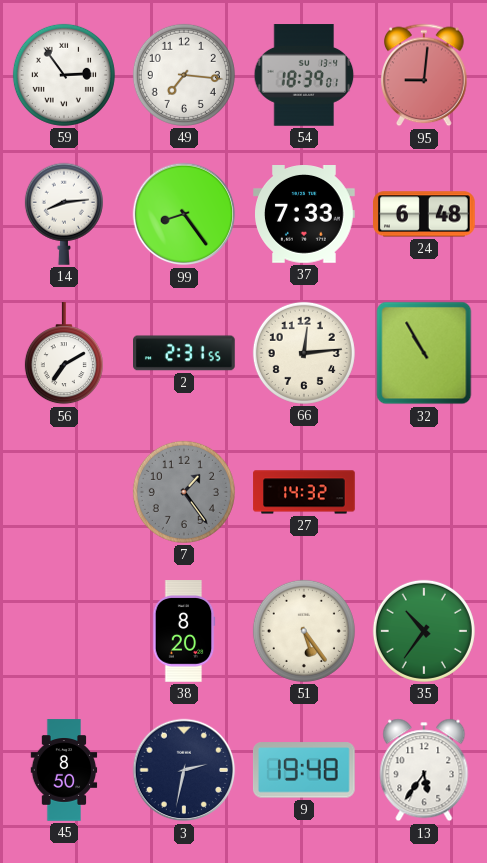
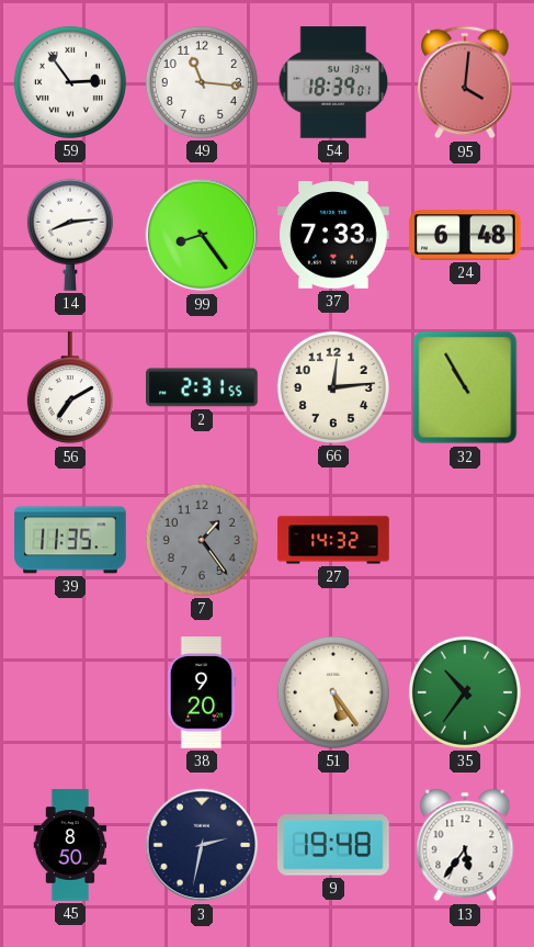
49: 7:16 -> 11:16
95: 9:01 -> 4:01
39: none -> 11:35
38: 8:20 -> 9:20
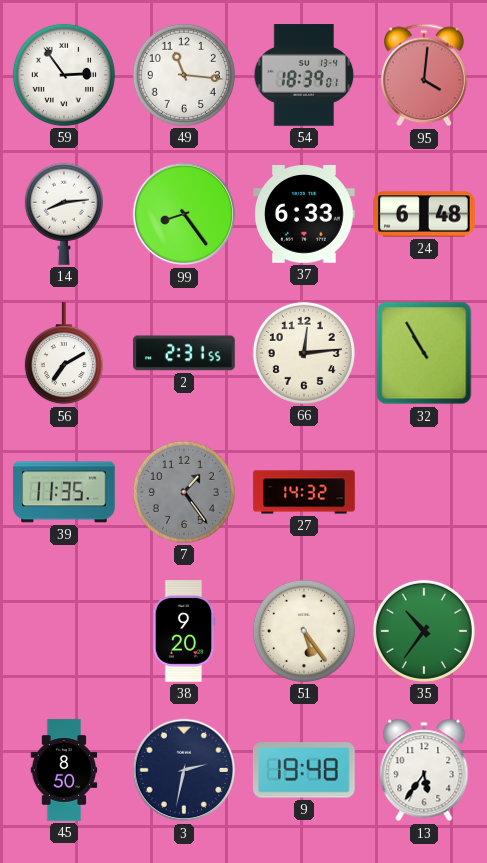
37: 7:33 -> 6:33
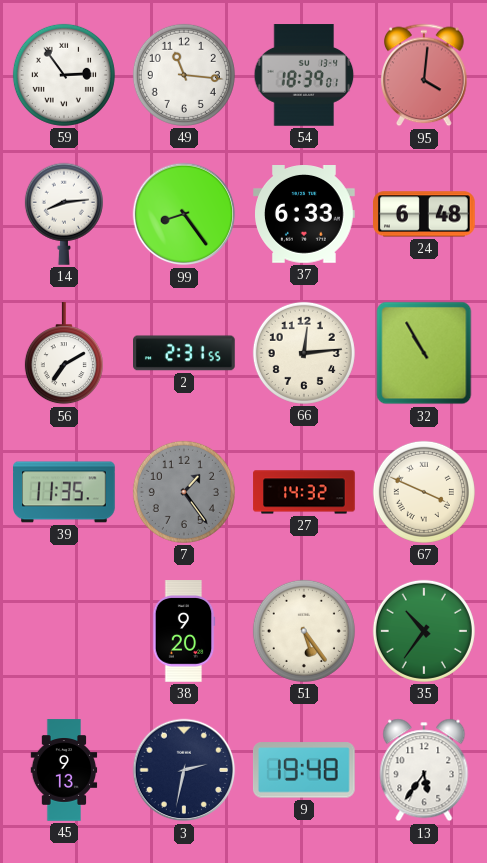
67: none -> 3:49
45: 8:50 -> 9:13
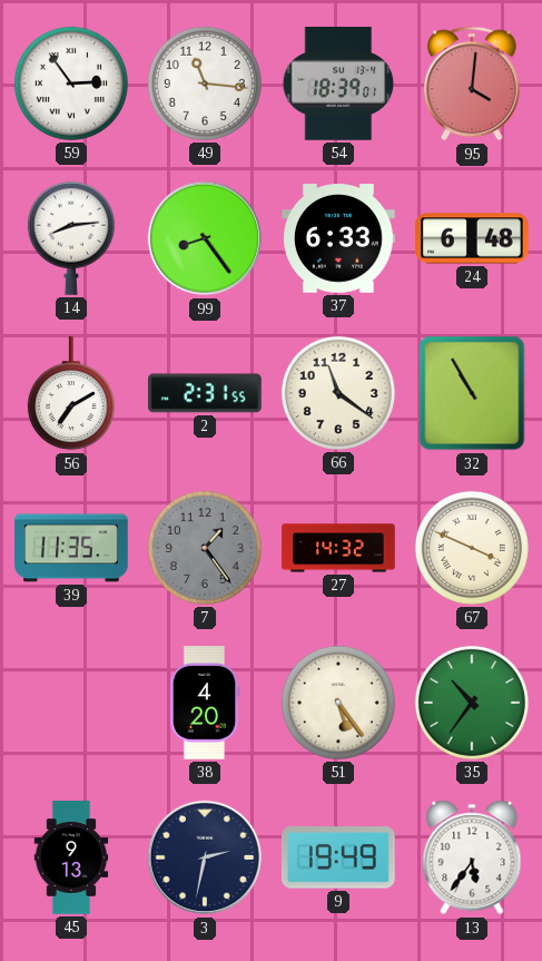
66: 12:14 -> 11:21
38: 9:20 -> 4:20
9: 19:48 -> 19:49
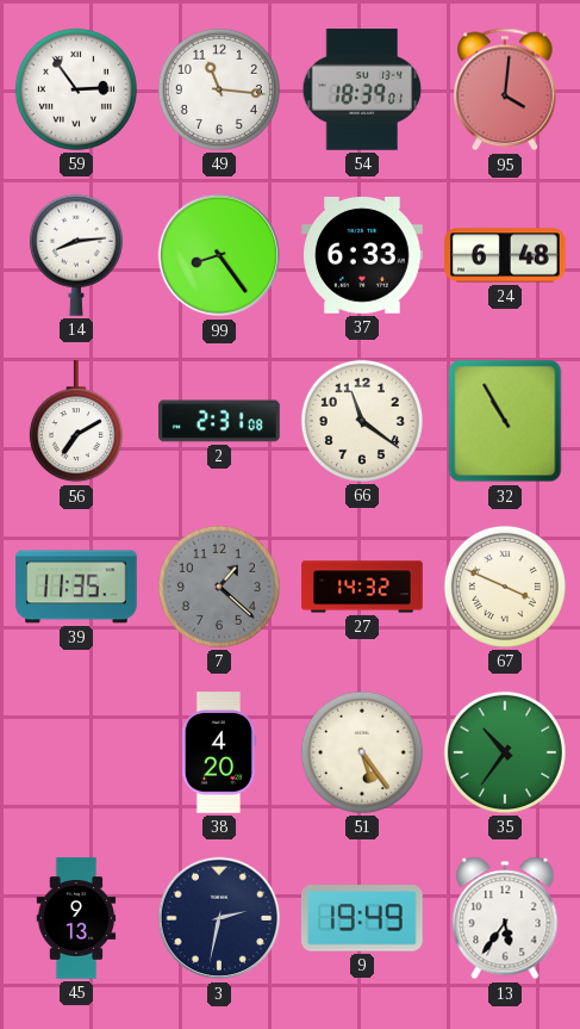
2: 2:31:55 -> 2:31:08
7: 1:24 -> 1:22
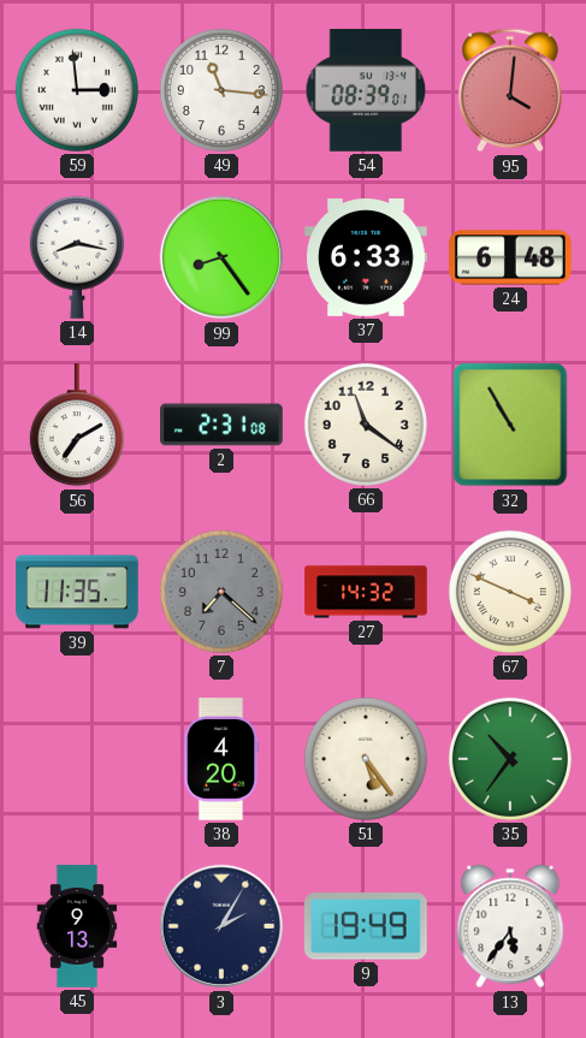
59: 2:54 -> 2:59
54: 18:39 -> 08:39
14: 8:14 -> 8:17
7: 1:22 -> 7:22
3: 2:32 -> 2:05
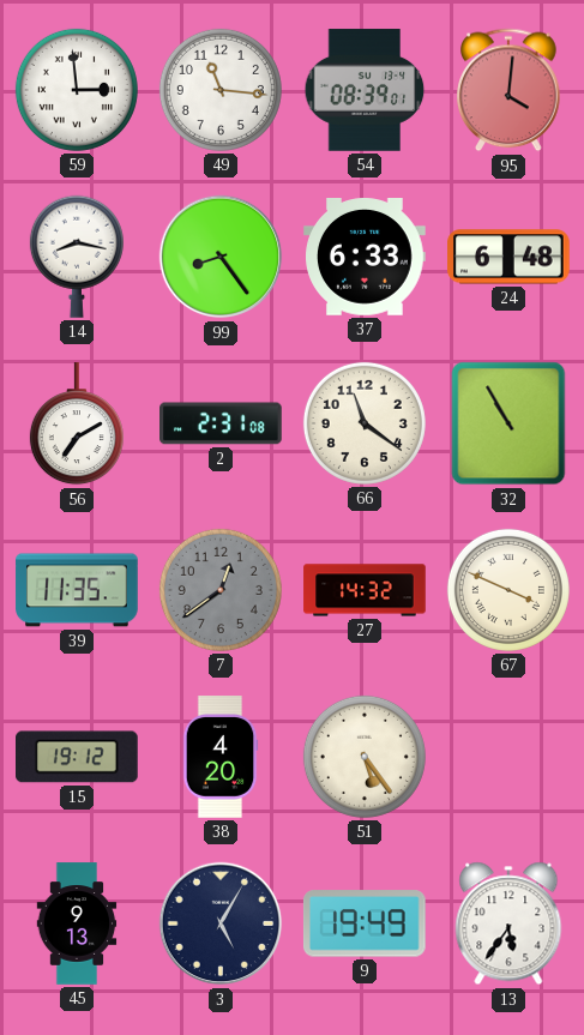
7: 7:22 -> 12:39
15: none -> 19:12
35: 10:36 -> none
3: 2:05 -> 5:05
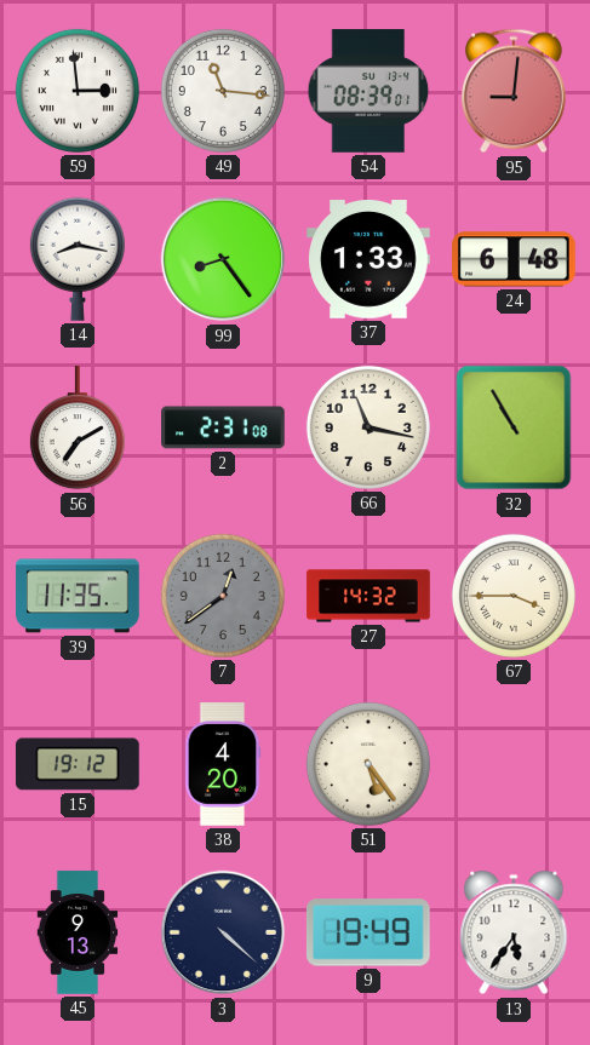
95: 4:01 -> 9:01
37: 6:33 -> 1:33
66: 11:21 -> 11:17
67: 3:49 -> 3:45
3: 5:05 -> 4:22
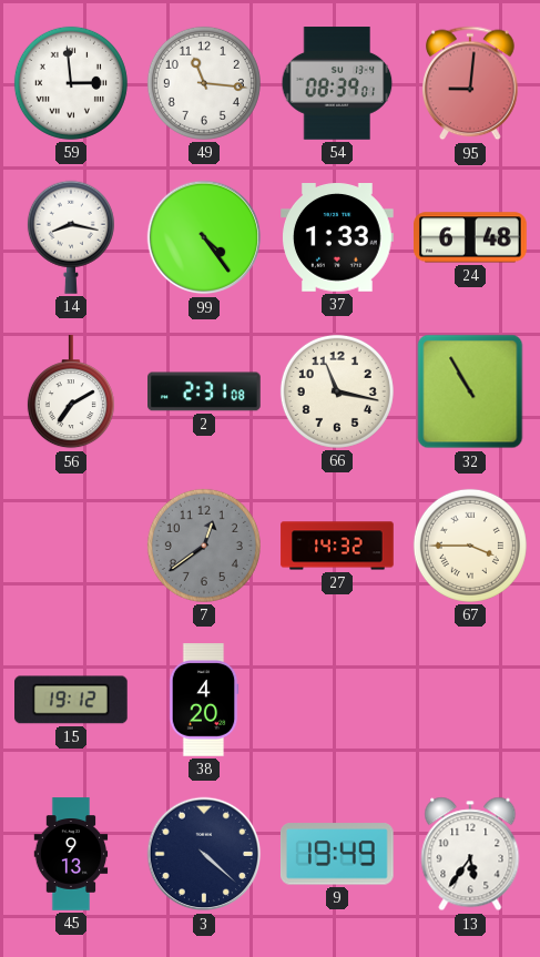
99: 8:24 -> 4:24
39: 11:35 -> none
51: 5:24 -> none
